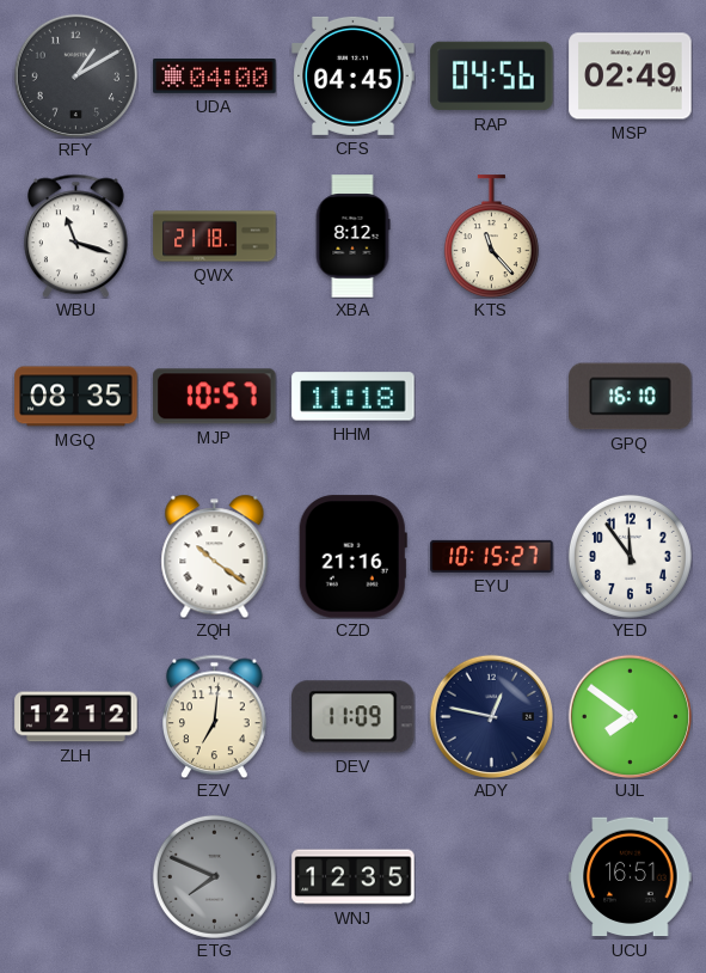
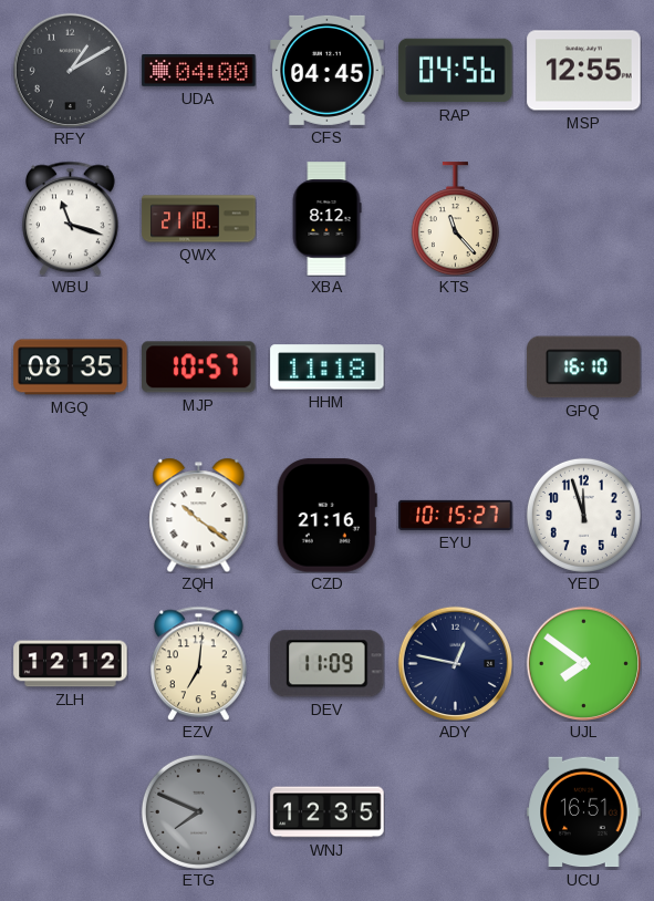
MSP: 02:49 -> 12:55
YED: 11:54 -> 11:57
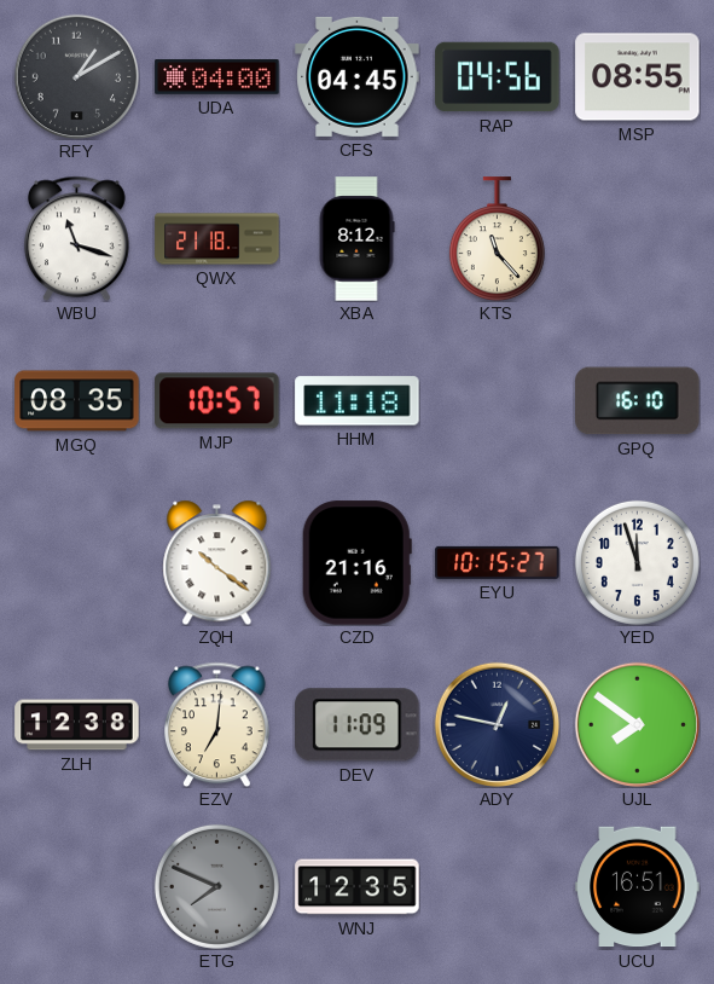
MSP: 12:55 -> 08:55
ZLH: 12:12 -> 12:38
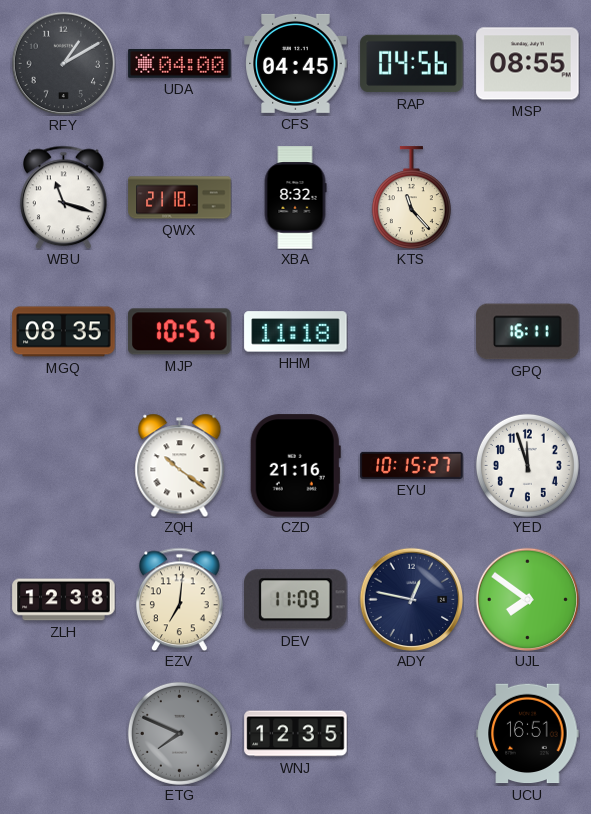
XBA: 8:12 -> 8:32
GPQ: 16:10 -> 16:11
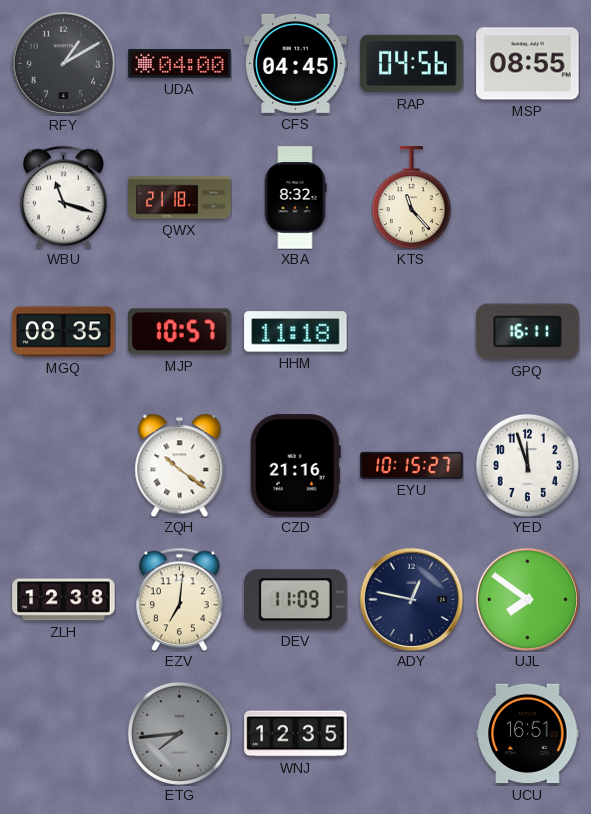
ETG: 7:49 -> 7:44
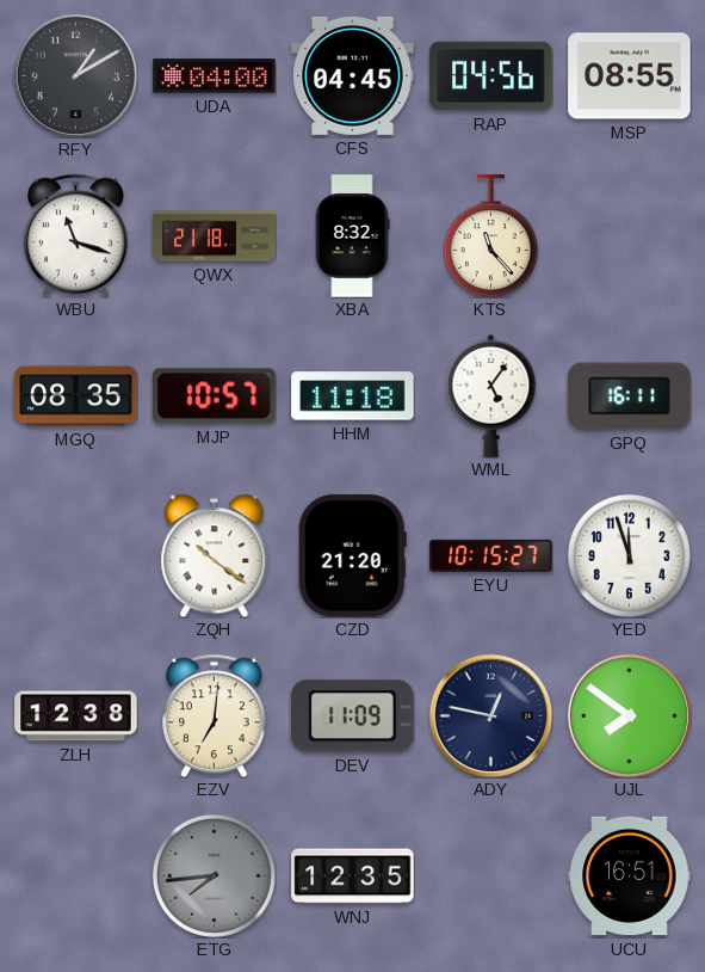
WML: none -> 5:06
CZD: 21:16 -> 21:20
